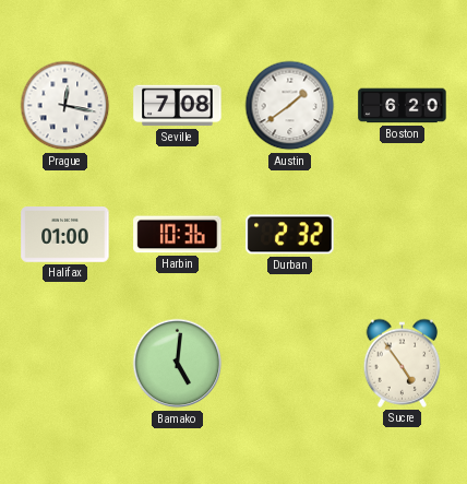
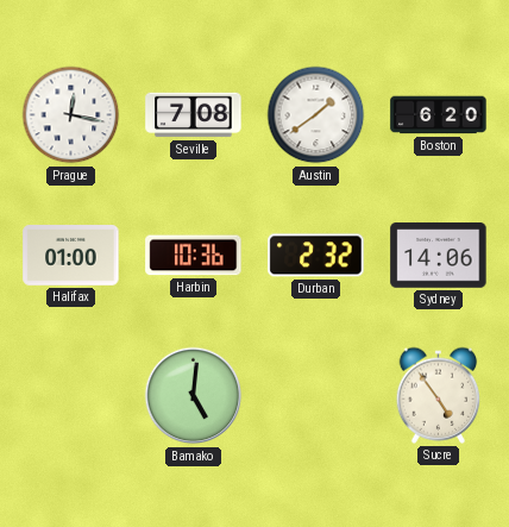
Sydney: none -> 14:06
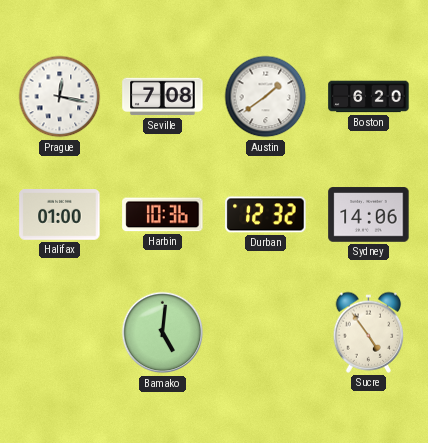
Durban: 2:32 -> 12:32
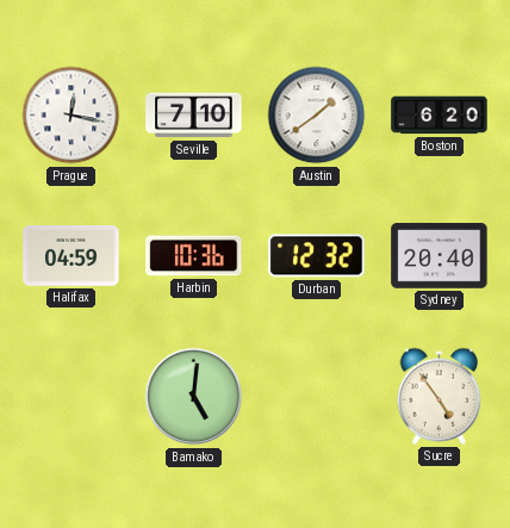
Seville: 7:08 -> 7:10
Halifax: 01:00 -> 04:59
Sydney: 14:06 -> 20:40
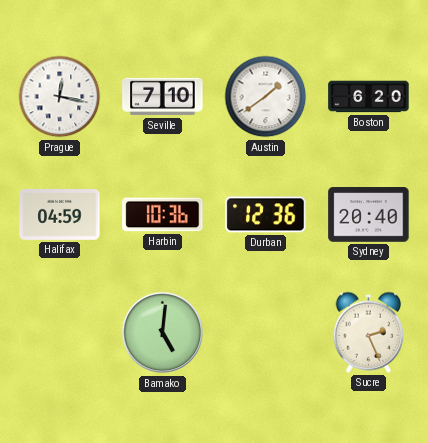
Durban: 12:32 -> 12:36
Sucre: 4:54 -> 2:26
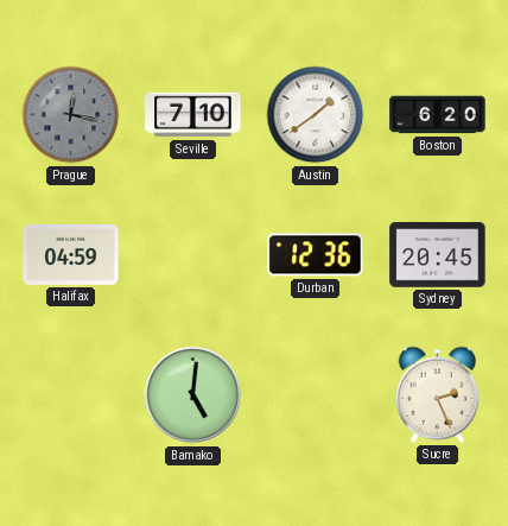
Prague dial: white -> grey
Harbin: 10:36 -> none
Sydney: 20:40 -> 20:45
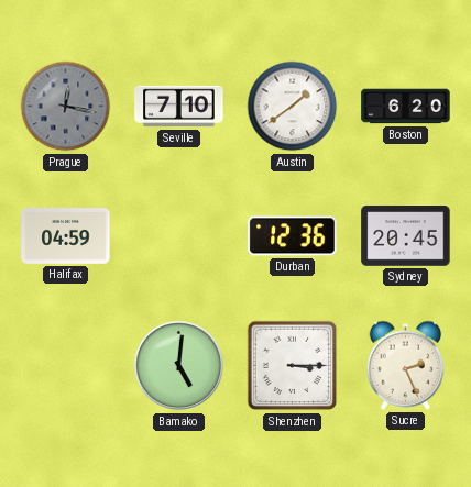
Shenzhen: none -> 3:15
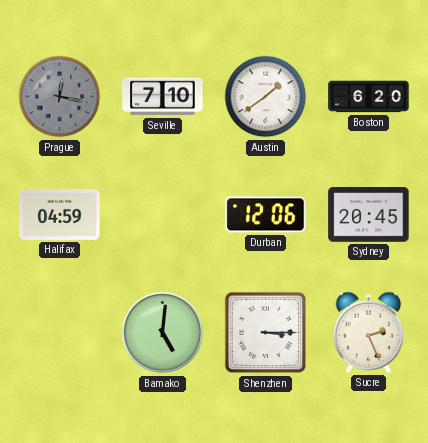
Durban: 12:36 -> 12:06
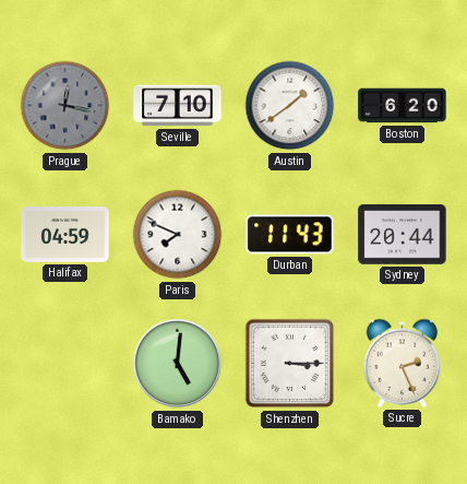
Paris: none -> 7:49
Durban: 12:06 -> 11:43
Sydney: 20:45 -> 20:44
